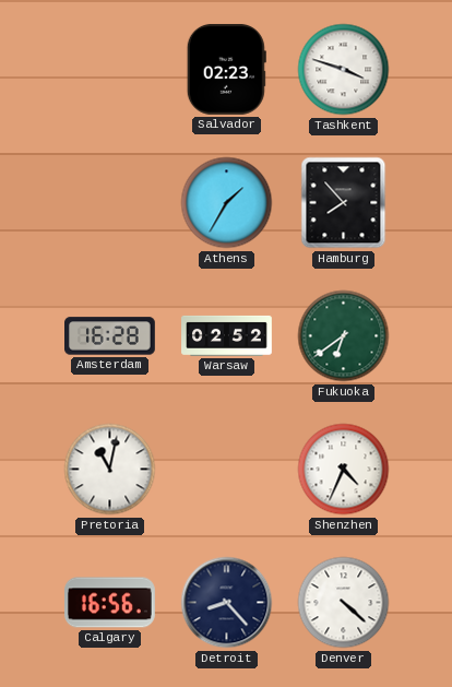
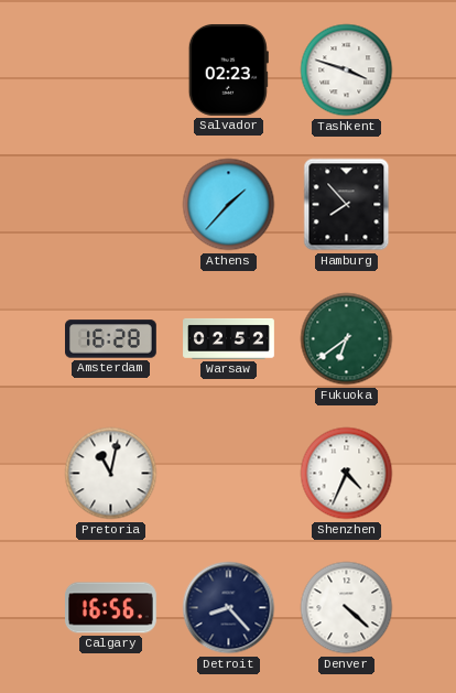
Athens: 1:35 -> 1:37
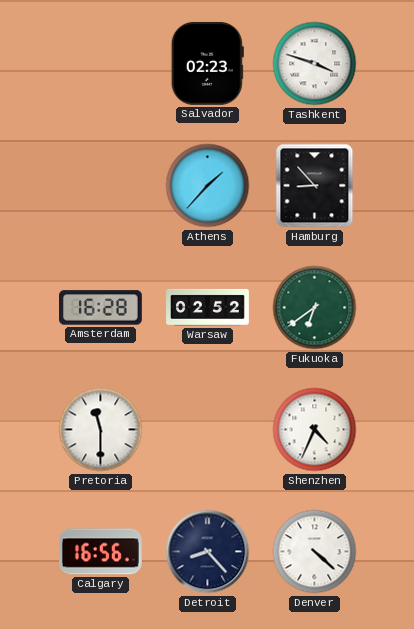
Hamburg: 7:53 -> 8:53
Pretoria: 11:02 -> 11:30
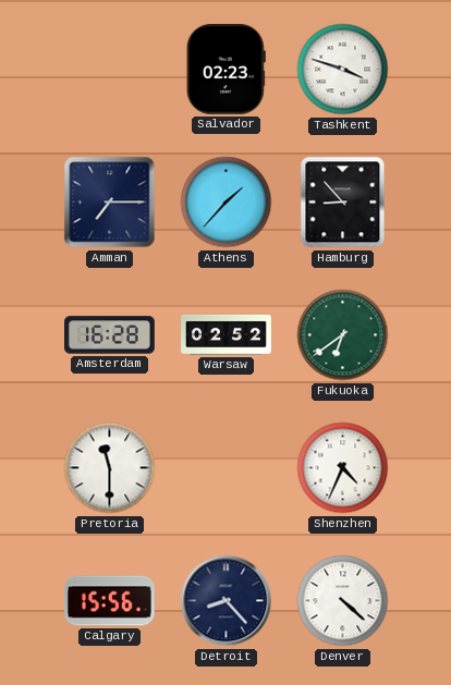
Amman: none -> 7:15
Calgary: 16:56 -> 15:56
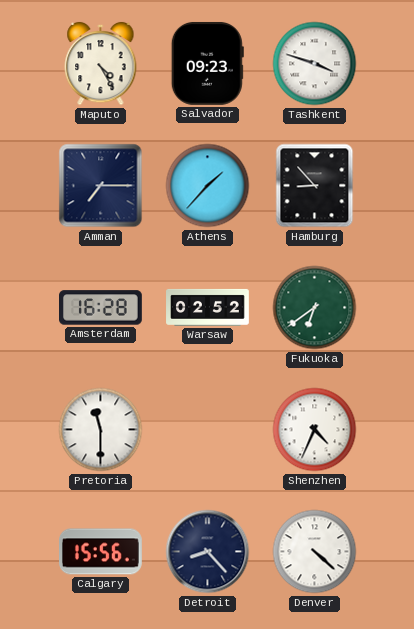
Maputo: none -> 4:25
Salvador: 02:23 -> 09:23
